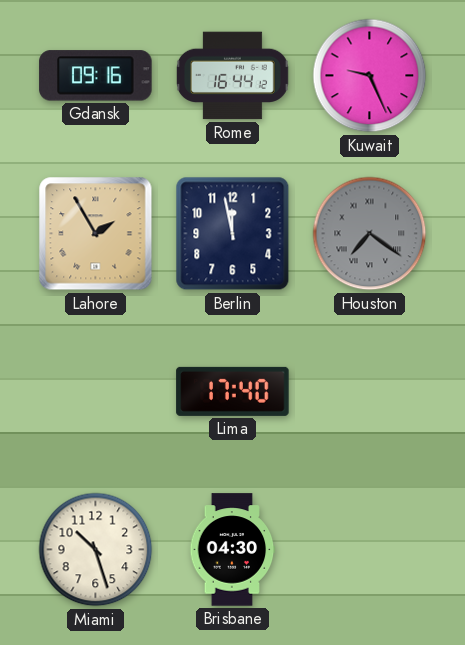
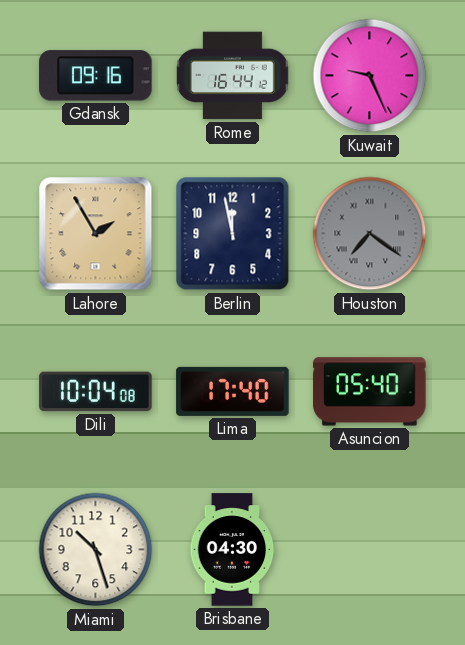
Dili: none -> 10:04
Asuncion: none -> 05:40
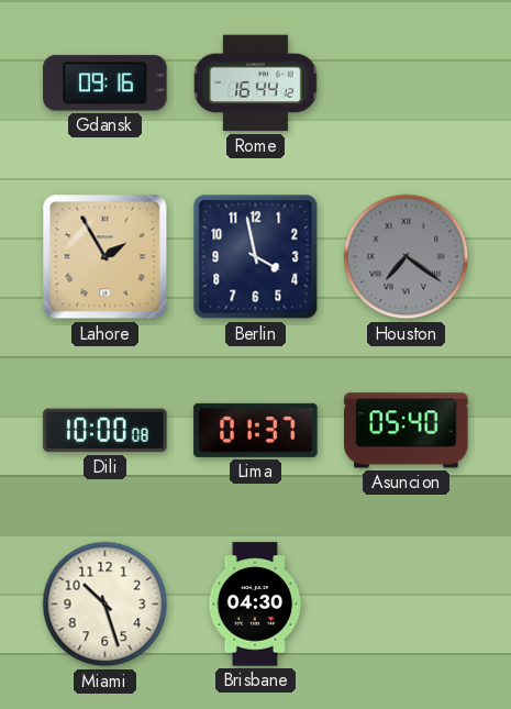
Kuwait: 9:26 -> none
Berlin: 11:58 -> 3:58
Dili: 10:04 -> 10:00
Lima: 17:40 -> 01:37
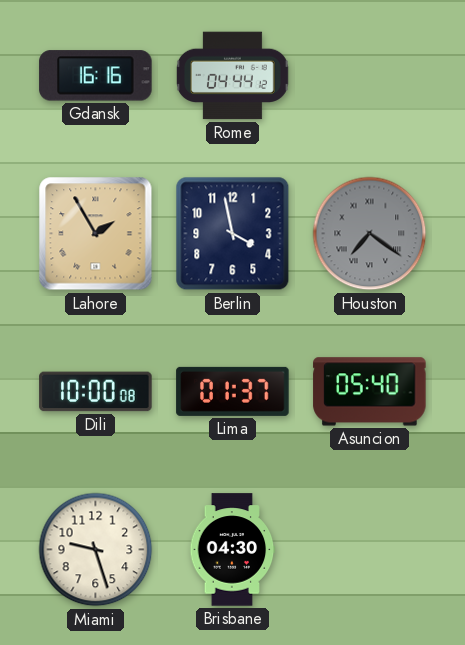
Gdansk: 09:16 -> 16:16
Rome: 16:44 -> 04:44
Miami: 10:27 -> 9:27
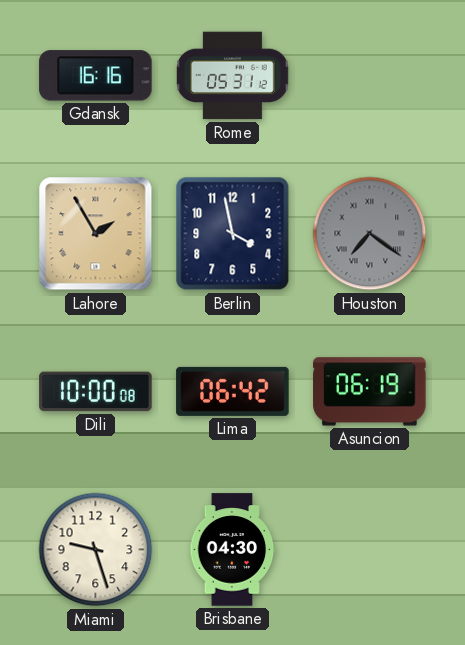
Rome: 04:44 -> 05:31
Lima: 01:37 -> 06:42
Asuncion: 05:40 -> 06:19
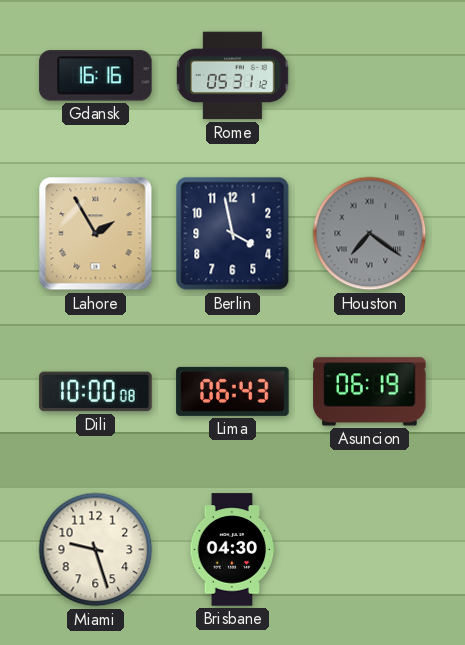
Lima: 06:42 -> 06:43
